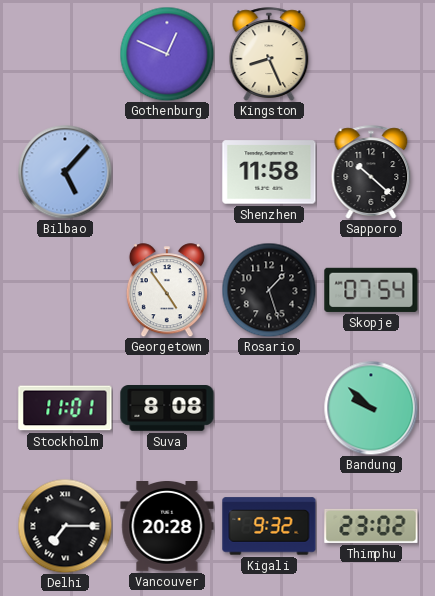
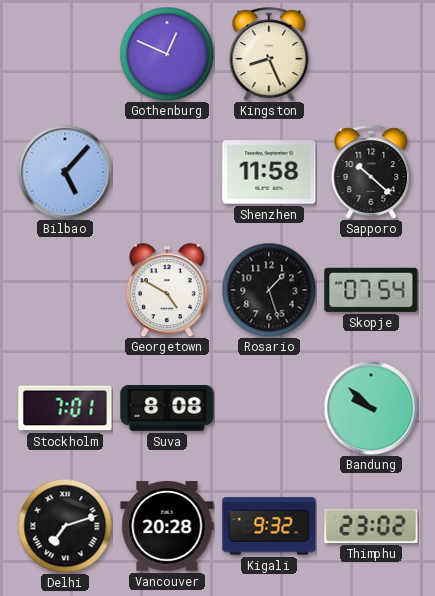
Georgetown: 4:54 -> 4:50
Stockholm: 11:01 -> 7:01
Delhi: 7:15 -> 7:12
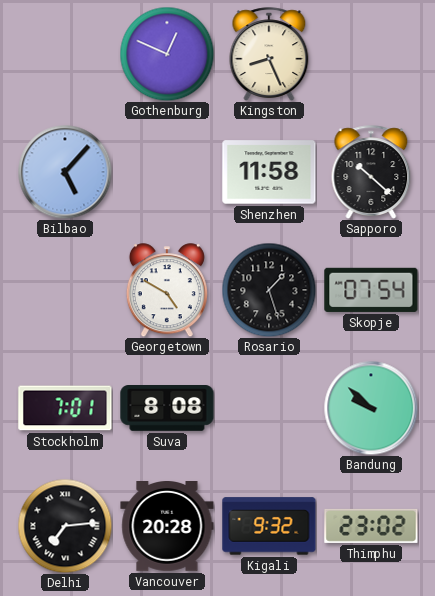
Delhi: 7:12 -> 7:14
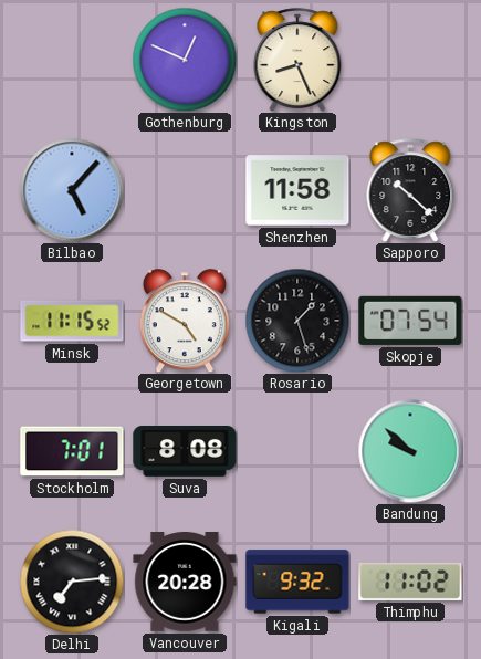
Minsk: none -> 11:15
Thimphu: 23:02 -> 11:02
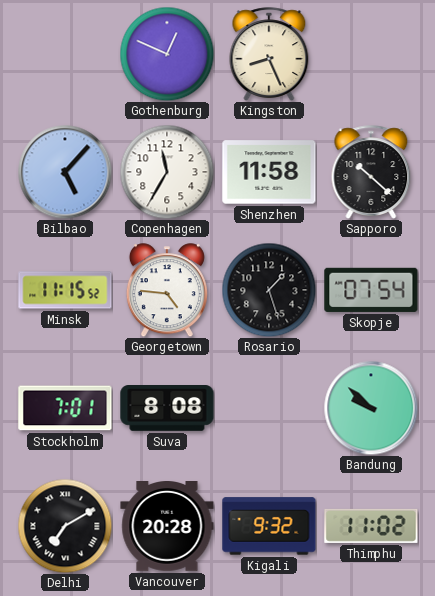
Copenhagen: none -> 11:35
Georgetown: 4:50 -> 4:46
Delhi: 7:14 -> 7:10
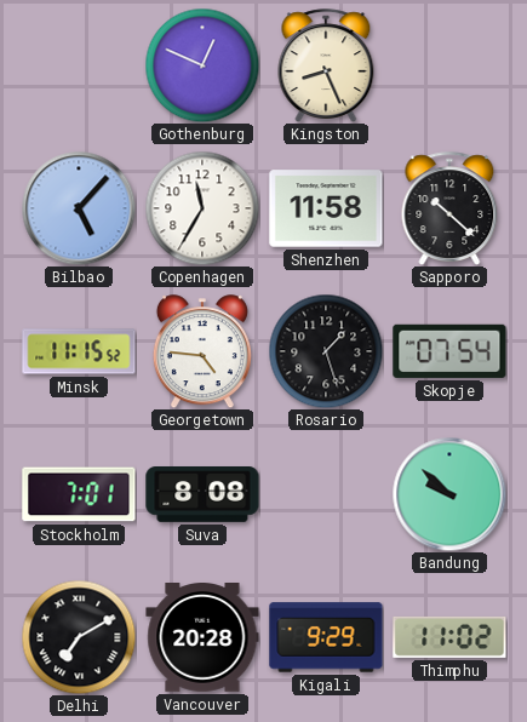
Kigali: 9:32 -> 9:29
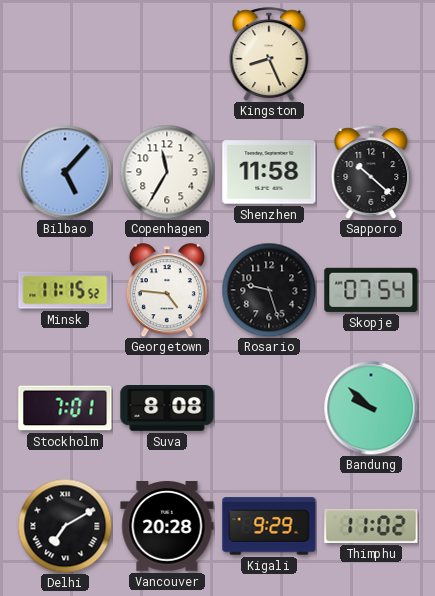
Gothenburg: 12:49 -> none
Rosario: 1:27 -> 9:27
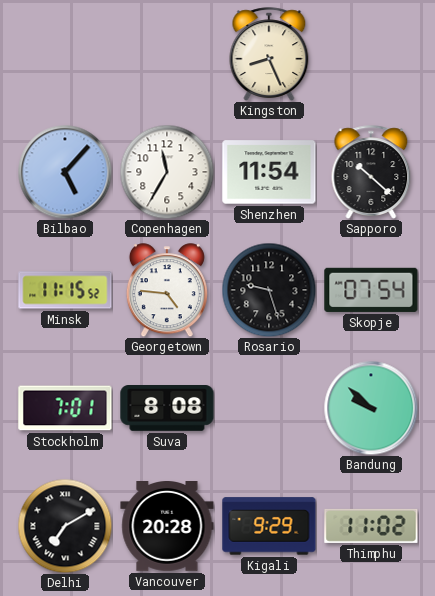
Shenzhen: 11:58 -> 11:54
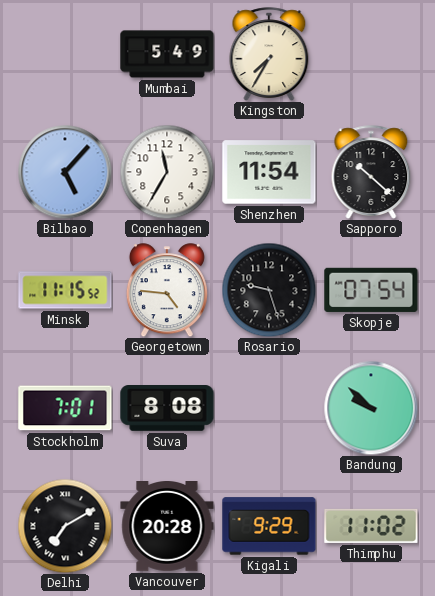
Mumbai: none -> 5:49
Kingston: 8:26 -> 7:35
